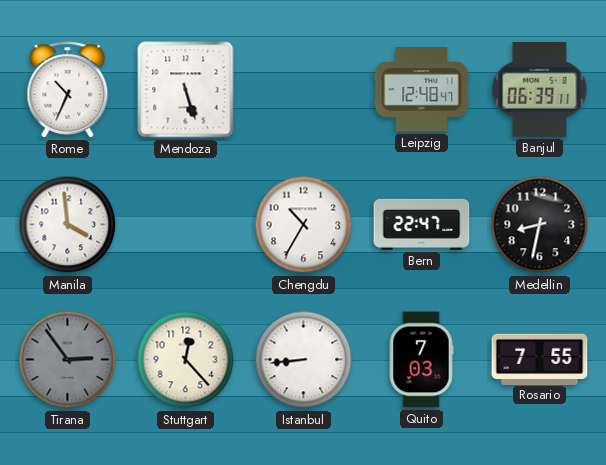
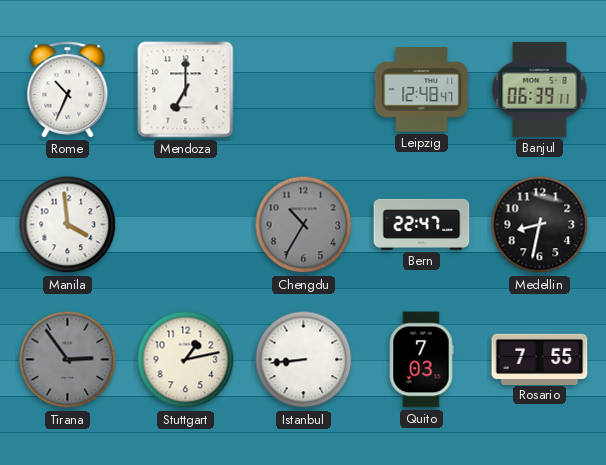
Mendoza: 5:27 -> 7:00
Chengdu dial: white -> grey
Stuttgart: 12:23 -> 1:13
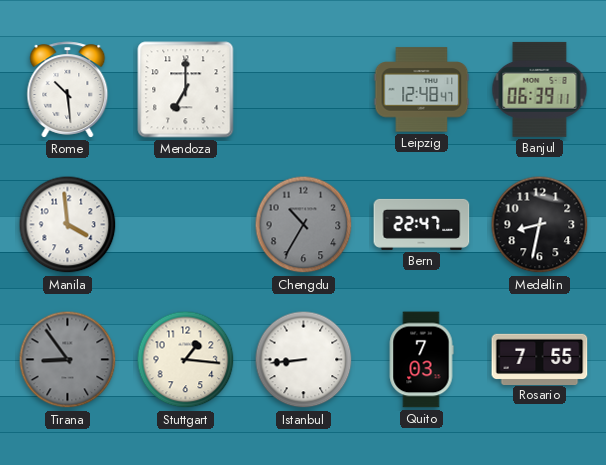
Rome: 10:34 -> 10:29
Tirana: 2:54 -> 8:54
Stuttgart: 1:13 -> 1:16
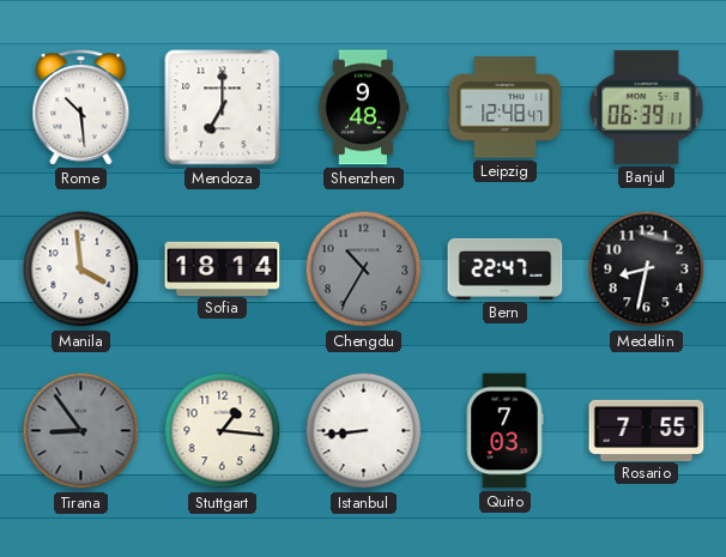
Shenzhen: none -> 9:48
Sofia: none -> 18:14
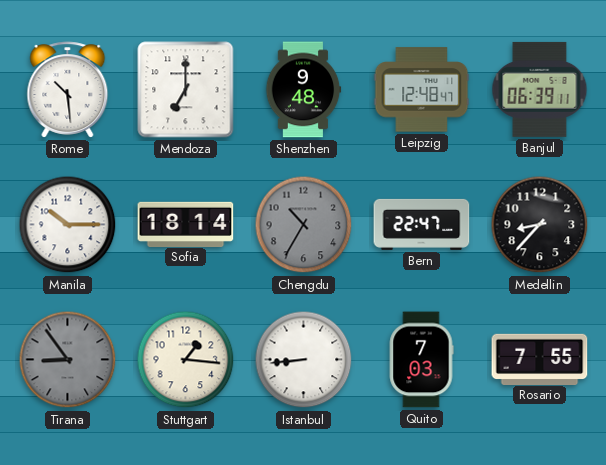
Manila: 3:59 -> 10:15
Medellin: 8:32 -> 8:37
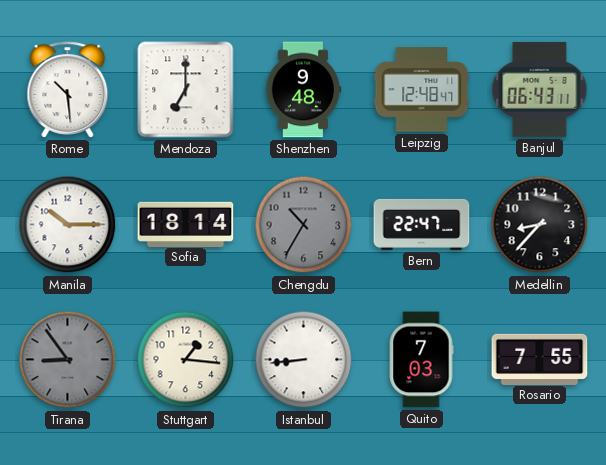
Banjul: 06:39 -> 06:43
